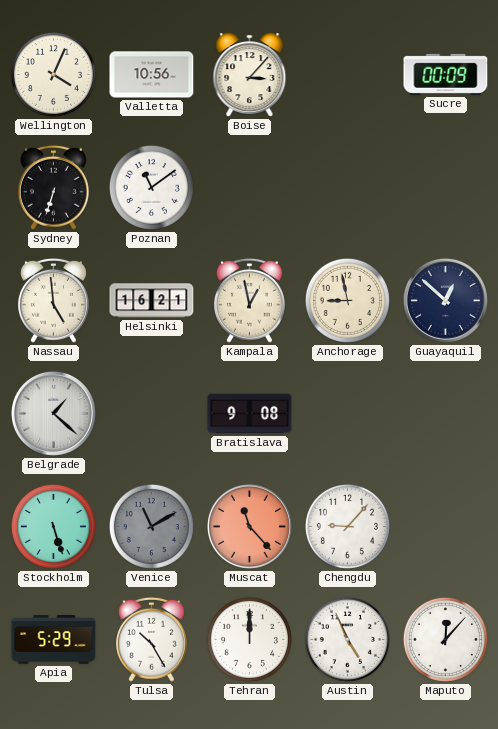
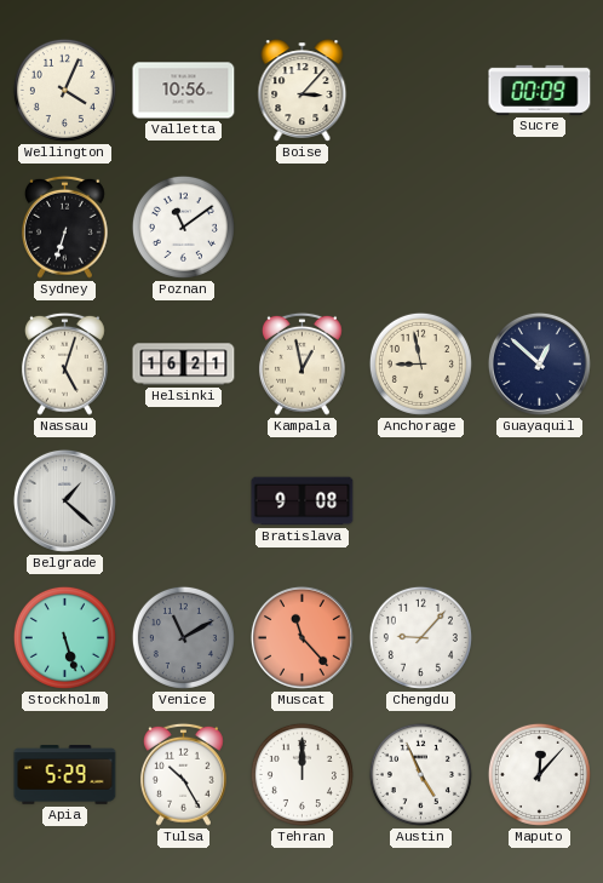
Nassau: 4:59 -> 5:03
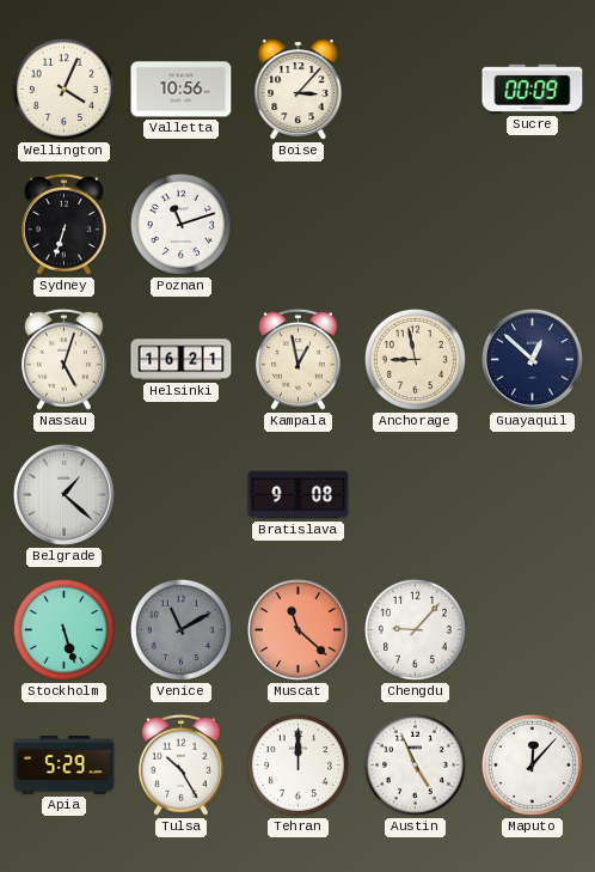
Poznan: 11:09 -> 11:12
Muscat: 11:23 -> 11:22
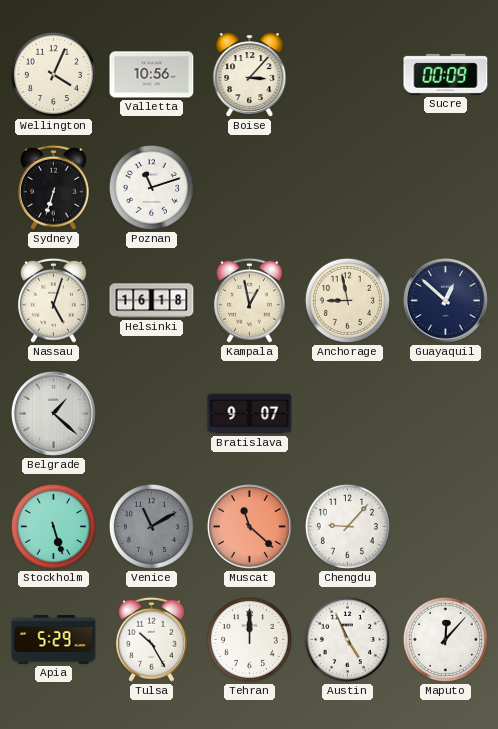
Helsinki: 16:21 -> 16:18
Bratislava: 9:08 -> 9:07
